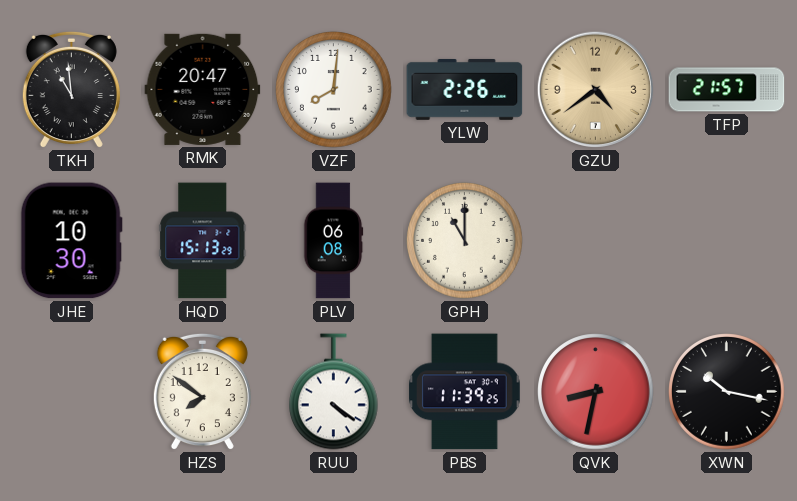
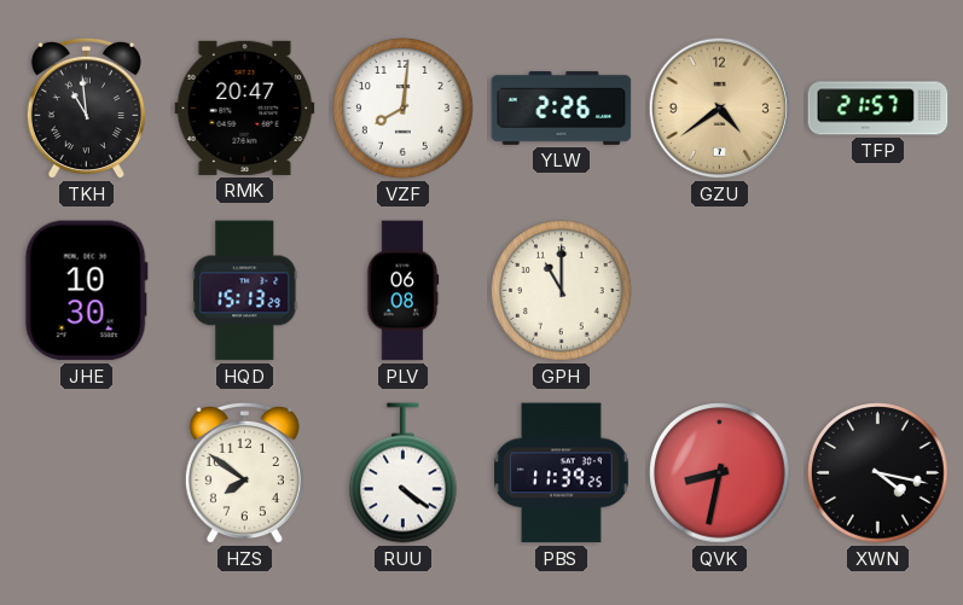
XWN: 10:17 -> 4:17
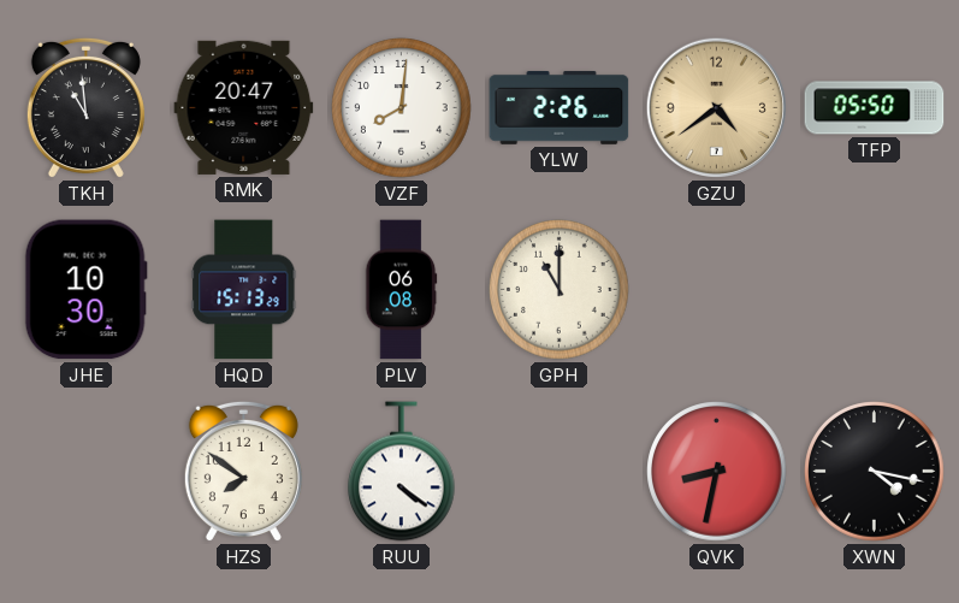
TFP: 21:57 -> 05:50
PBS: 11:39 -> none
